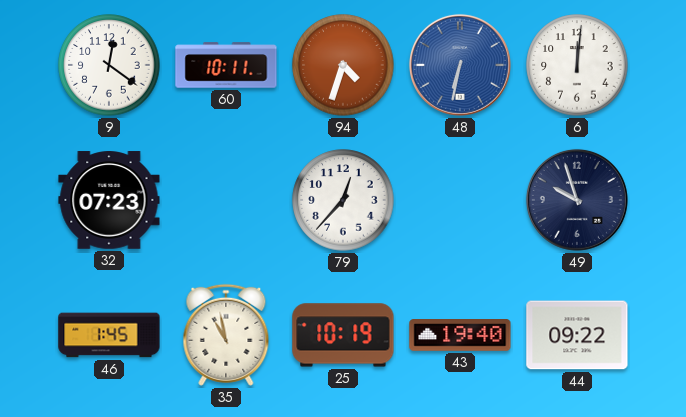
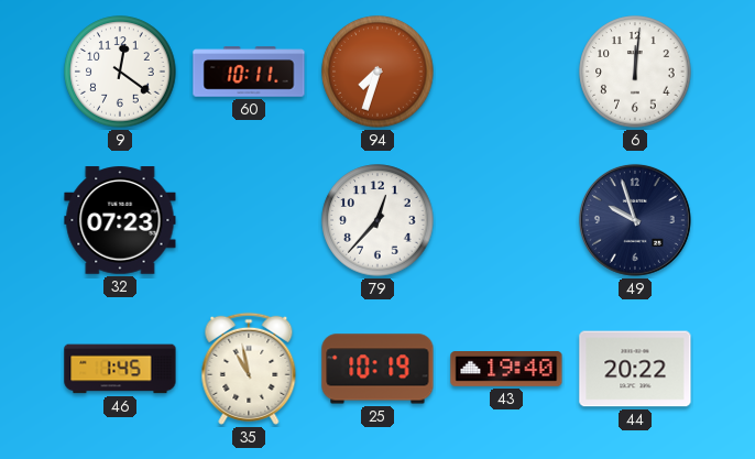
94: 4:33 -> 7:33
48: 6:32 -> none
44: 09:22 -> 20:22
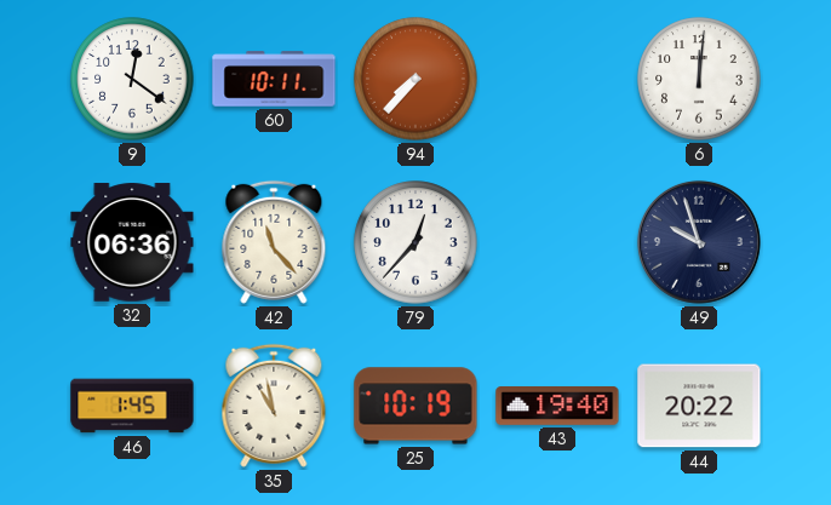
94: 7:33 -> 7:37
32: 07:23 -> 06:36
42: none -> 11:23
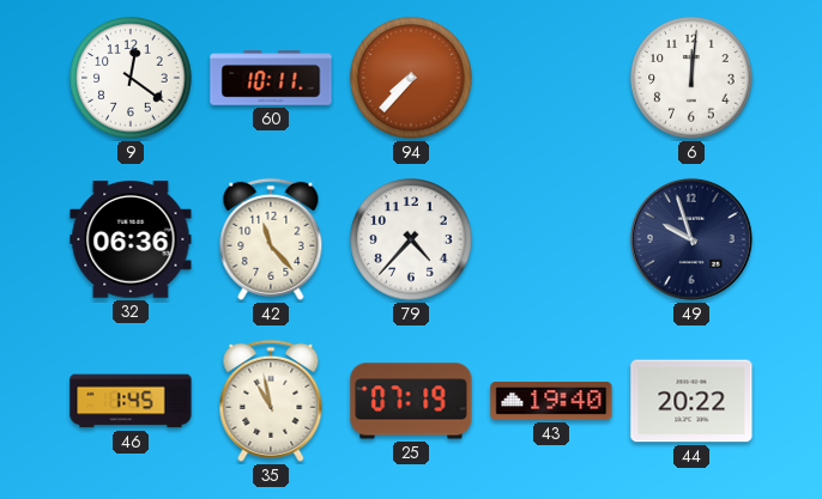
79: 12:37 -> 4:37
25: 10:19 -> 07:19
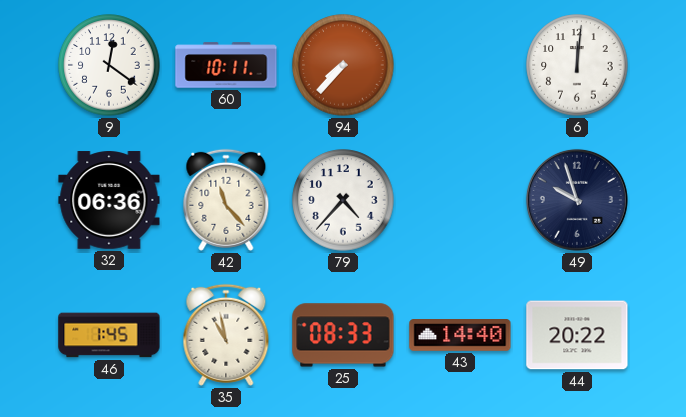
25: 07:19 -> 08:33
43: 19:40 -> 14:40
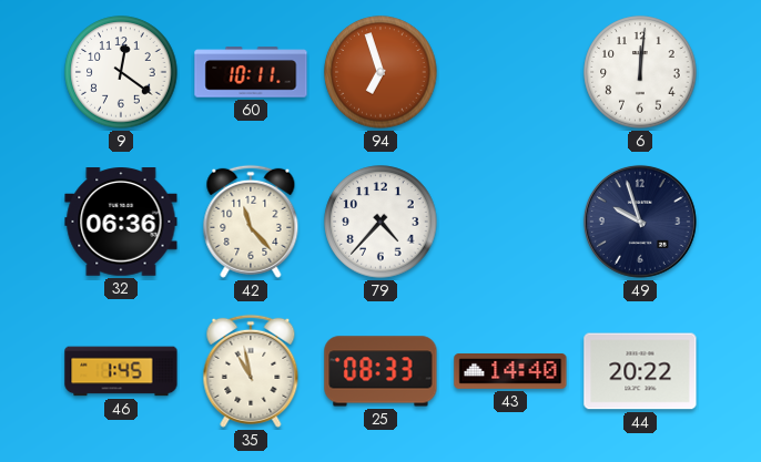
94: 7:37 -> 6:57
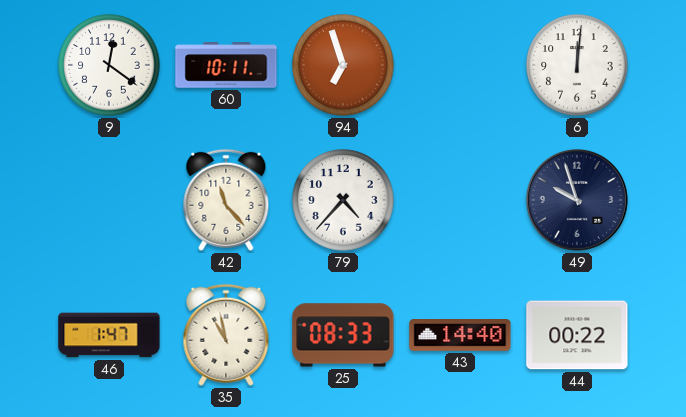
32: 06:36 -> none
46: 1:45 -> 1:47
44: 20:22 -> 00:22
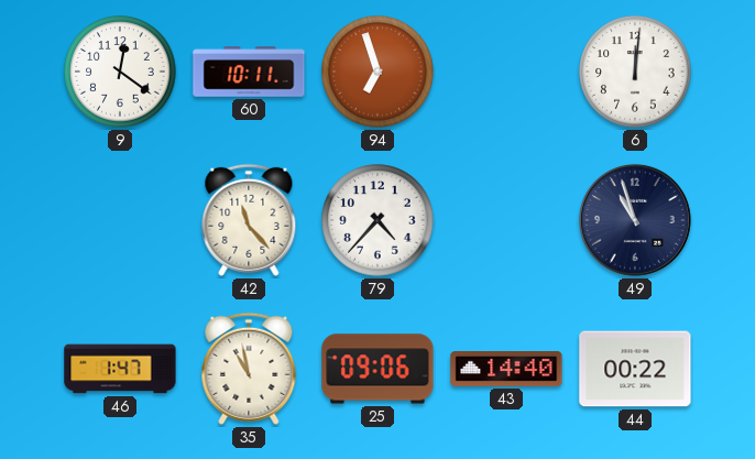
49: 9:57 -> 10:57
25: 08:33 -> 09:06
